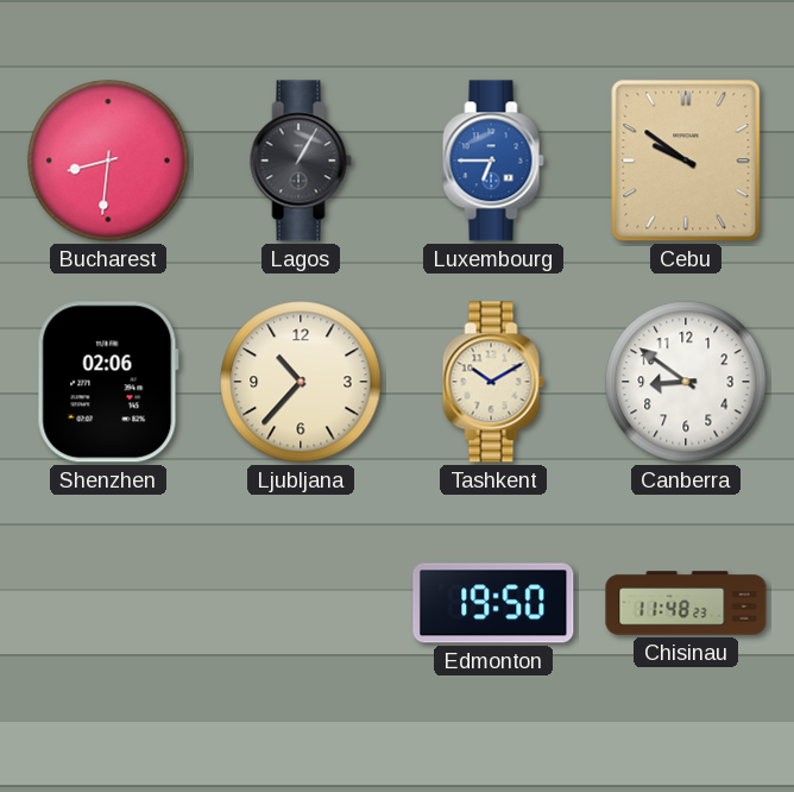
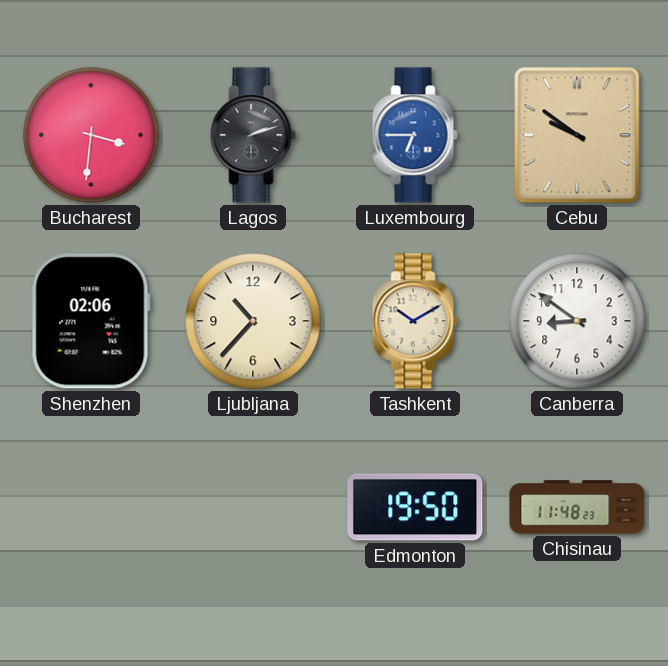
Bucharest: 8:31 -> 3:31
Lagos: 1:05 -> 2:12
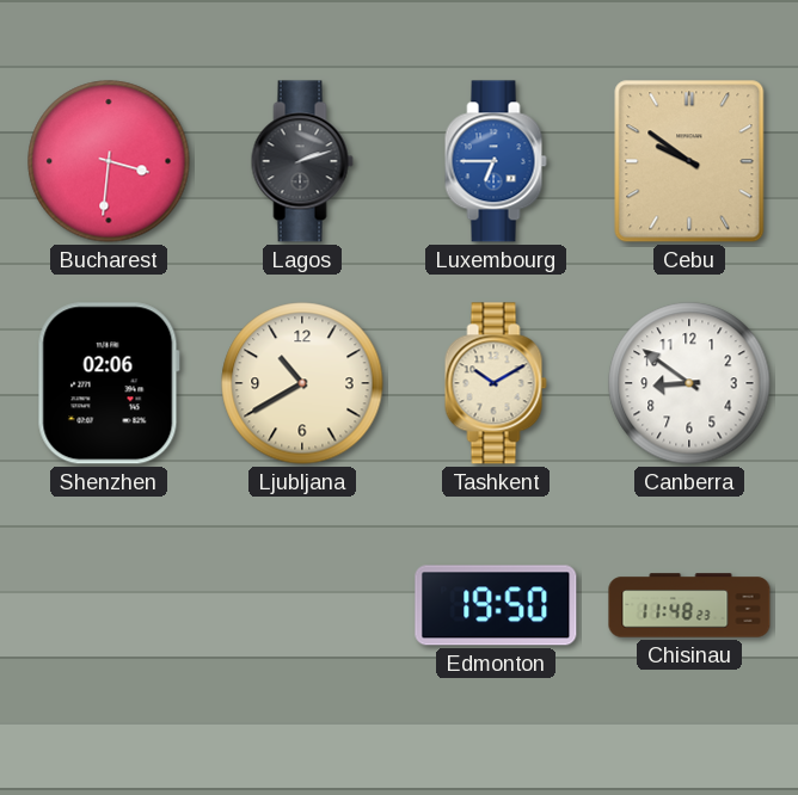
Ljubljana: 10:37 -> 10:40
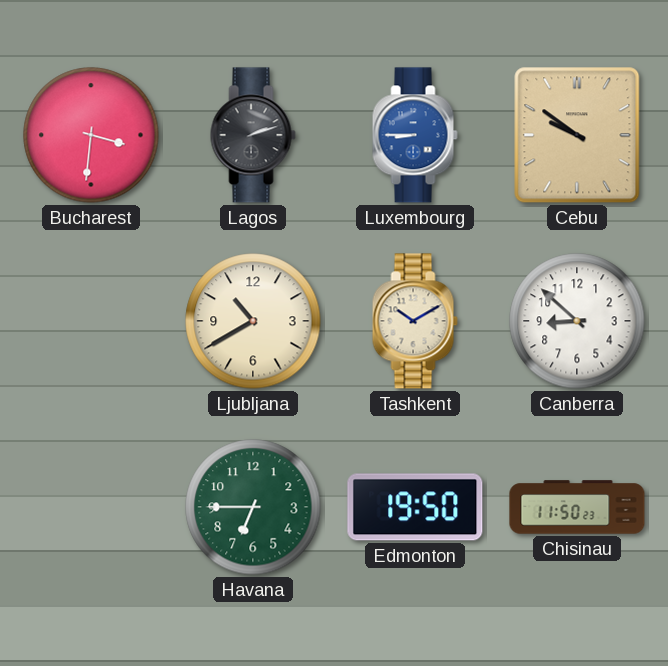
Luxembourg: 6:45 -> 8:45
Shenzhen: 02:06 -> none
Canberra: 8:51 -> 8:52
Havana: none -> 6:45
Chisinau: 11:48 -> 11:50
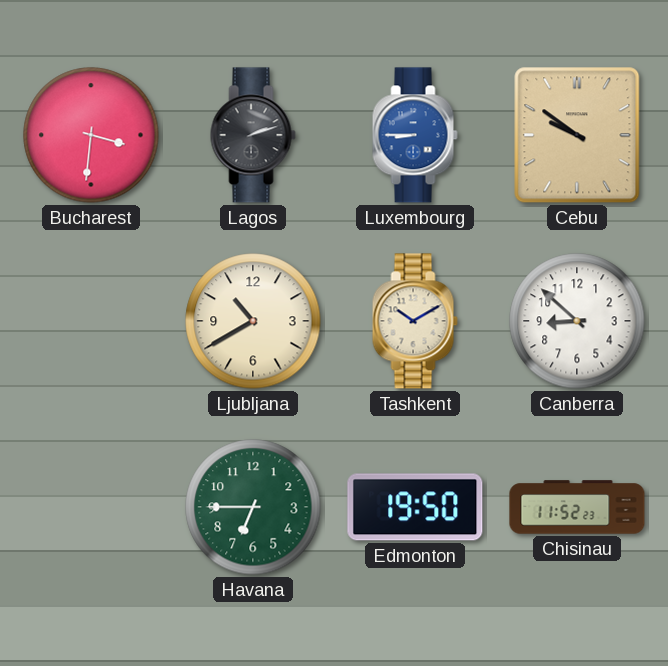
Chisinau: 11:50 -> 11:52
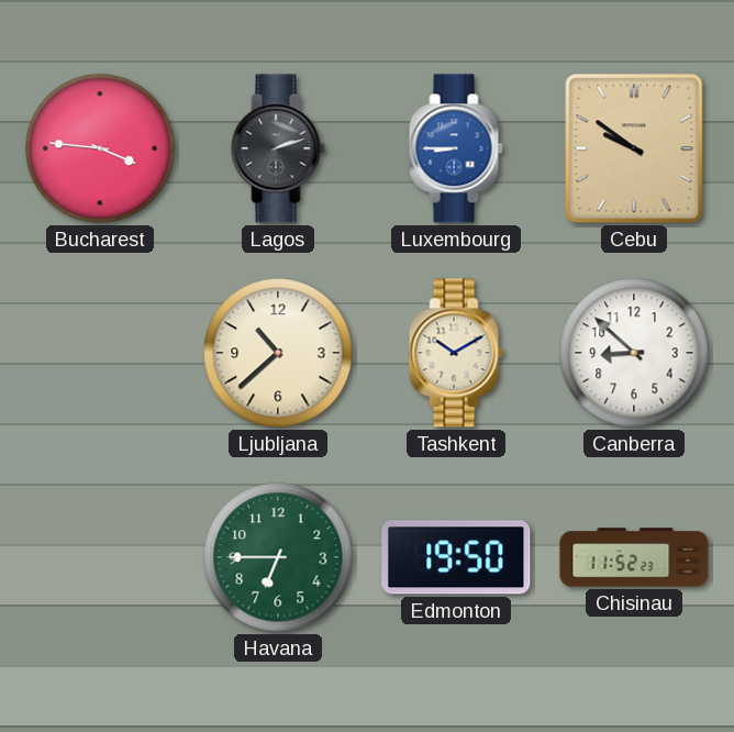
Bucharest: 3:31 -> 3:46
Ljubljana: 10:40 -> 10:38
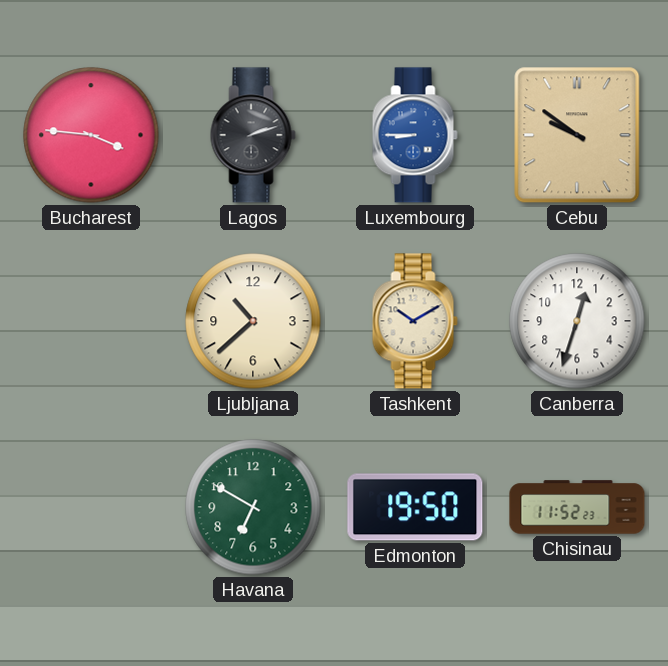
Canberra: 8:52 -> 12:33
Havana: 6:45 -> 6:50
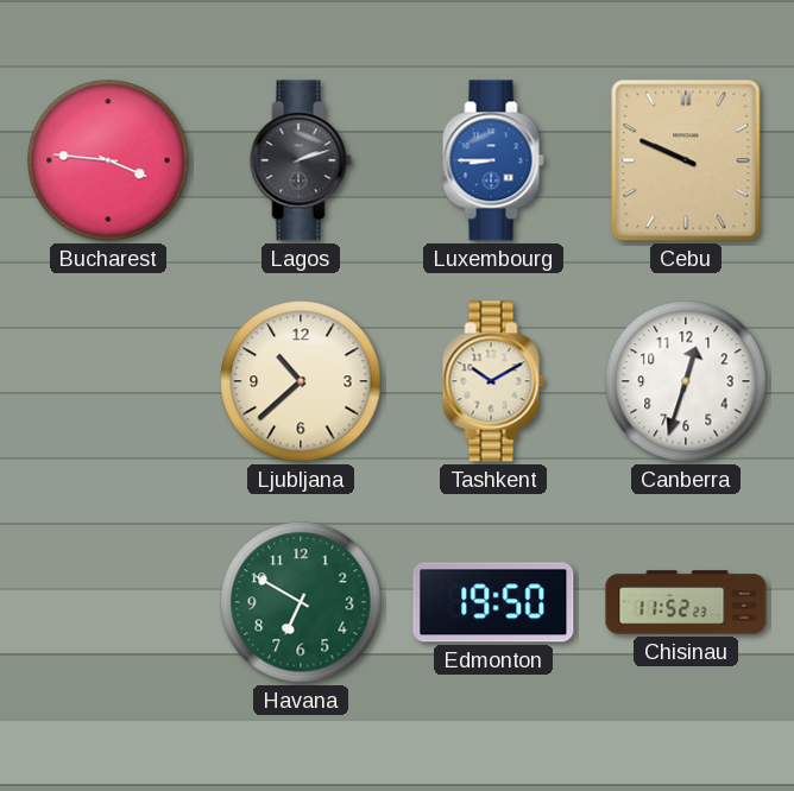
Cebu: 9:51 -> 9:49
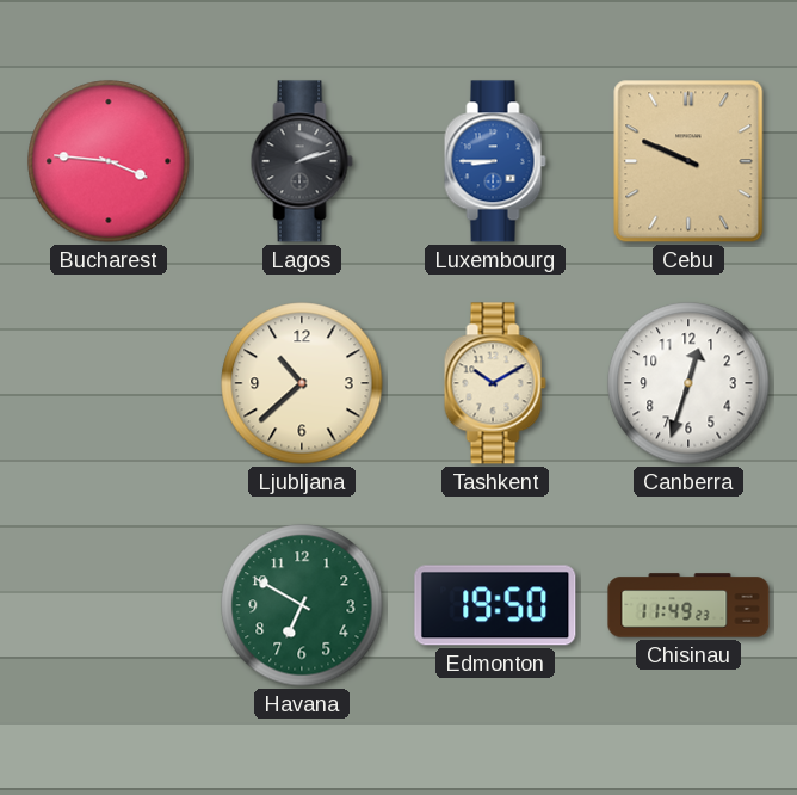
Chisinau: 11:52 -> 11:49
